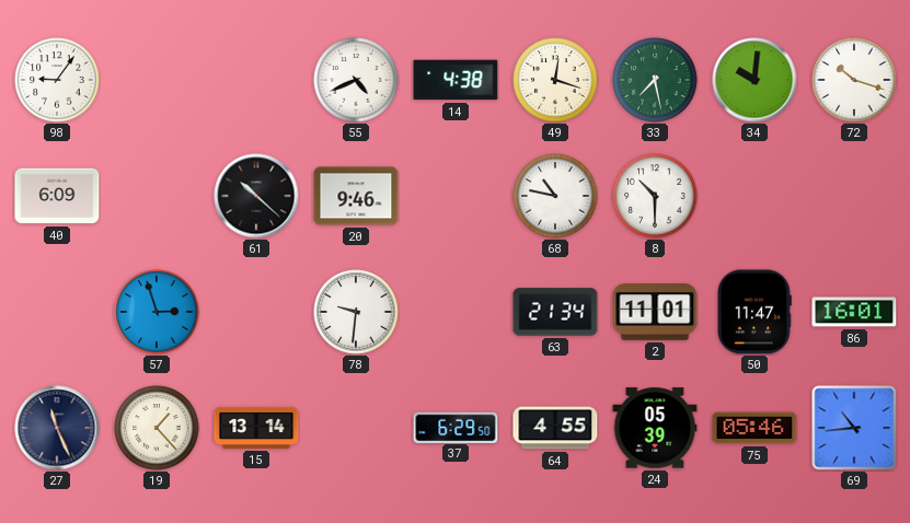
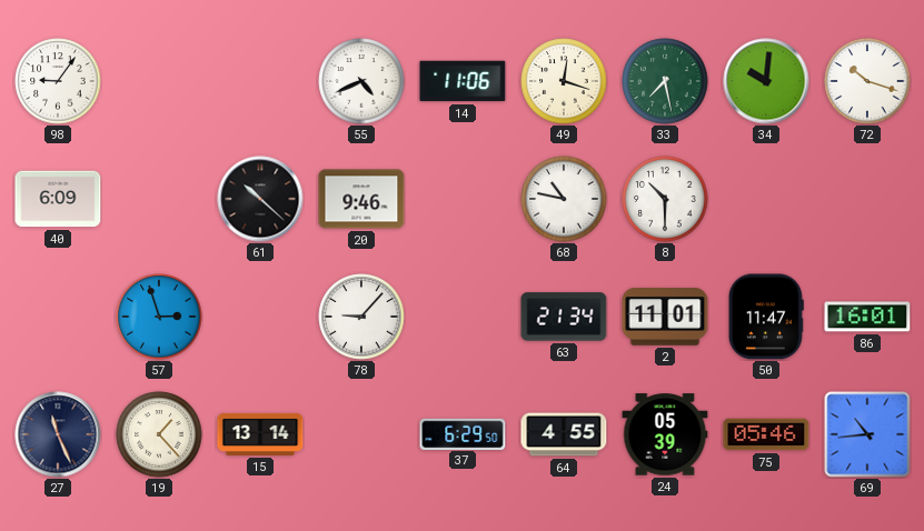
14: 4:38 -> 11:06
78: 9:31 -> 9:07
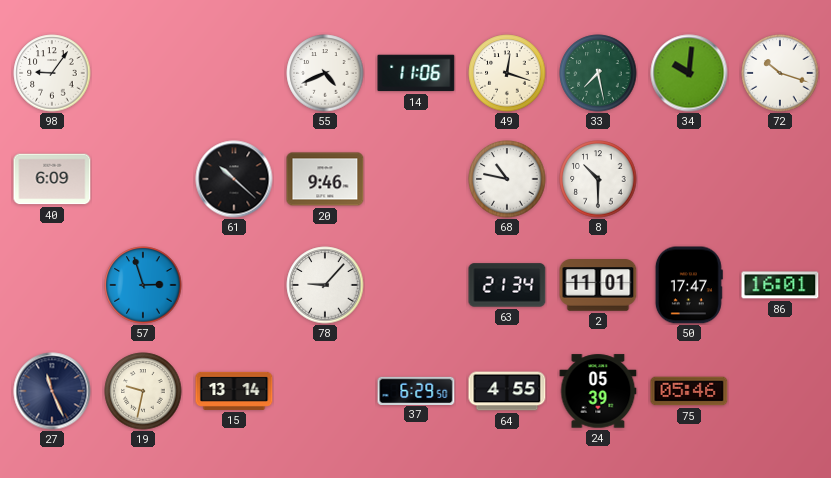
50: 11:47 -> 17:47
19: 1:23 -> 9:32
69: 10:44 -> none
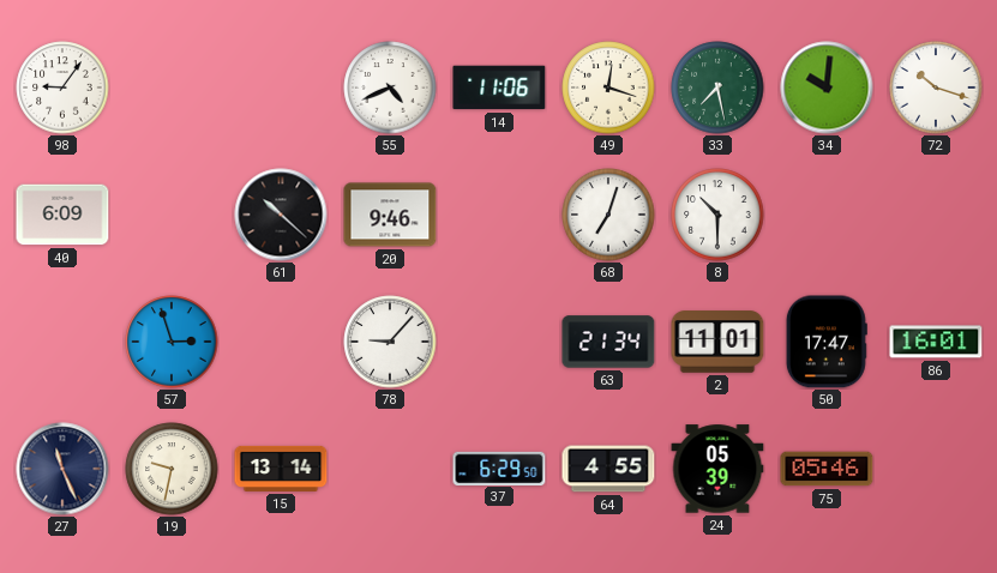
68: 10:47 -> 7:03
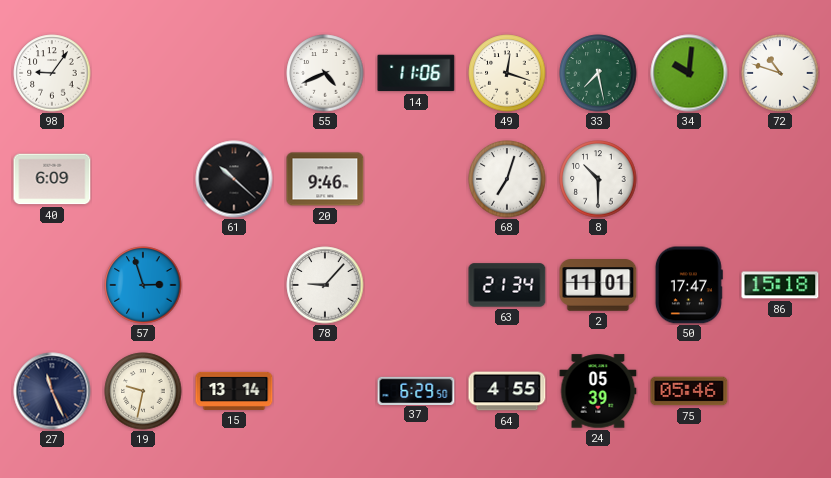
72: 10:18 -> 10:48
86: 16:01 -> 15:18
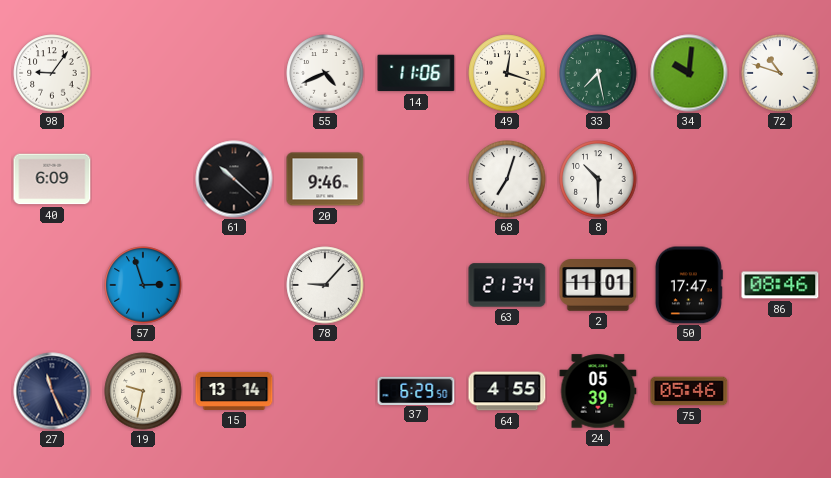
86: 15:18 -> 08:46
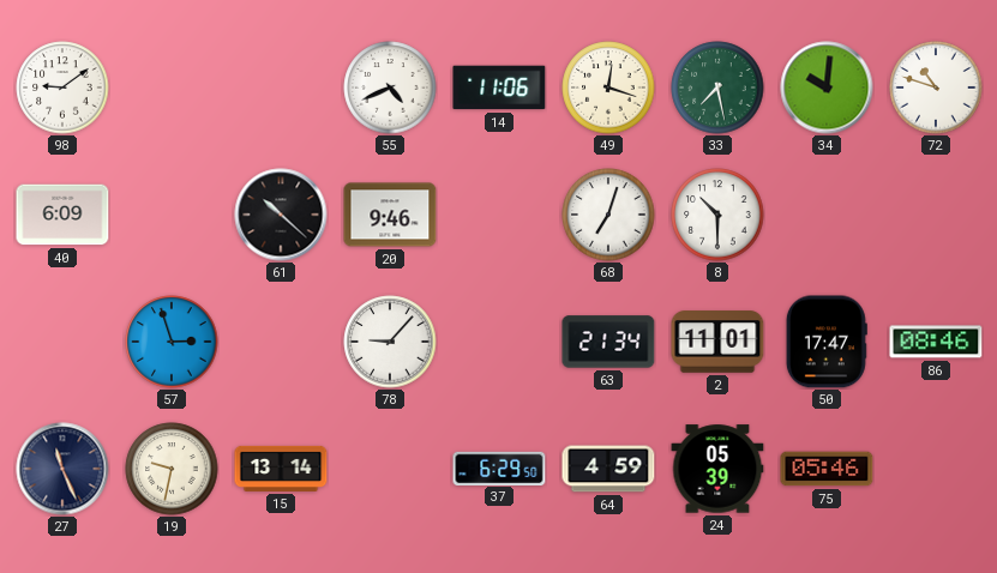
98: 9:06 -> 9:09
64: 4:55 -> 4:59
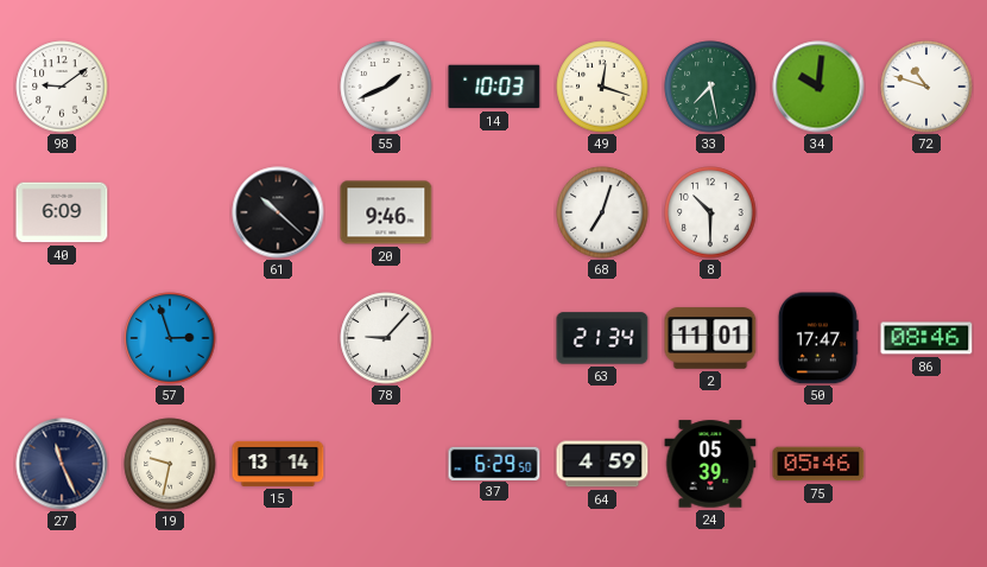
55: 4:41 -> 1:41
14: 11:06 -> 10:03
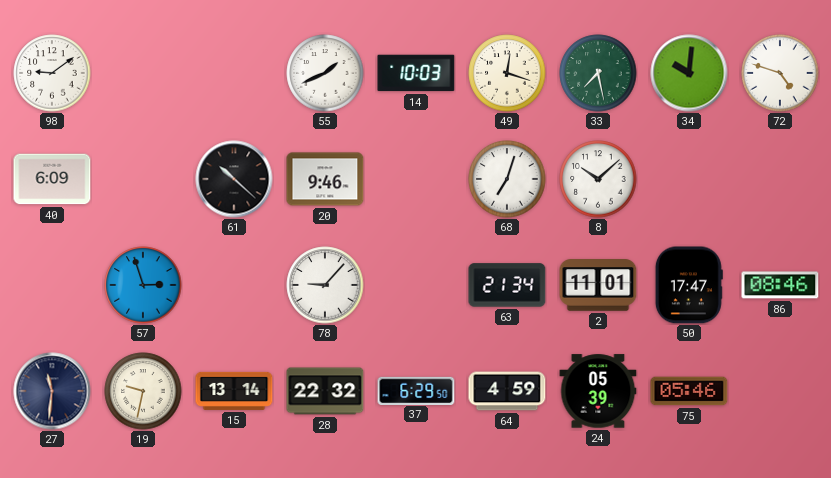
72: 10:48 -> 4:48
8: 10:30 -> 10:08
27: 11:26 -> 11:31
28: none -> 22:32
